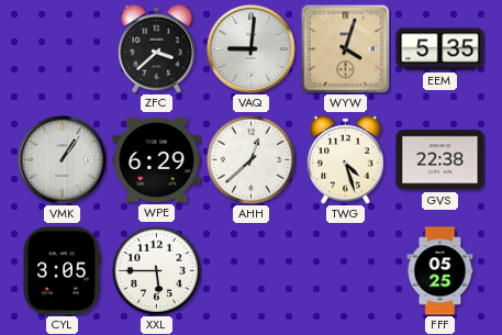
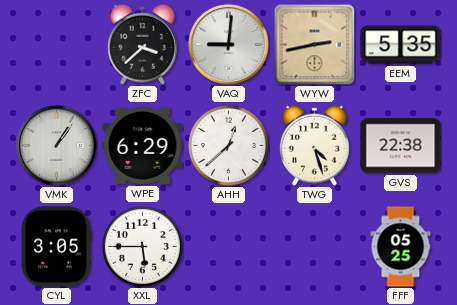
WYW: 4:03 -> 2:43
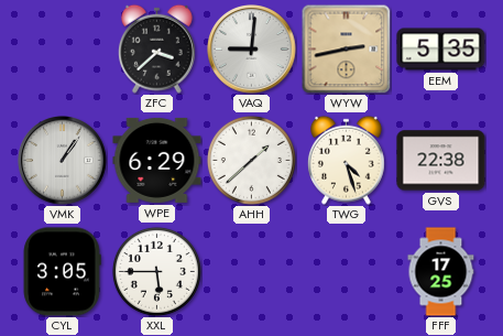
AHH: 12:38 -> 1:38
FFF: 05:25 -> 17:25
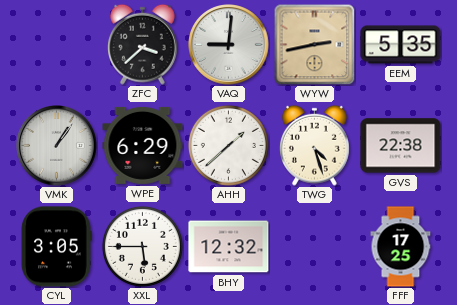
BHY: none -> 12:32
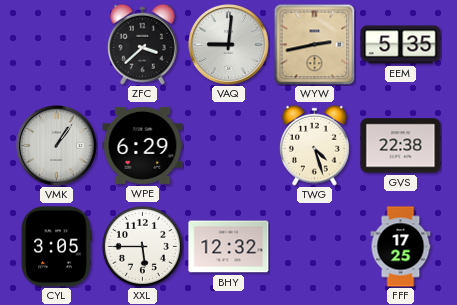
AHH: 1:38 -> none
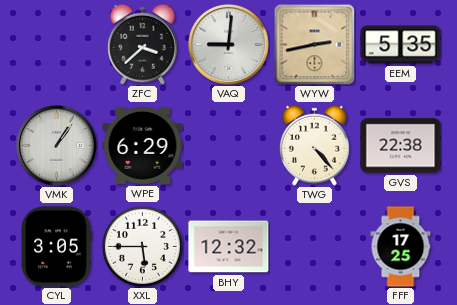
TWG: 4:27 -> 4:23
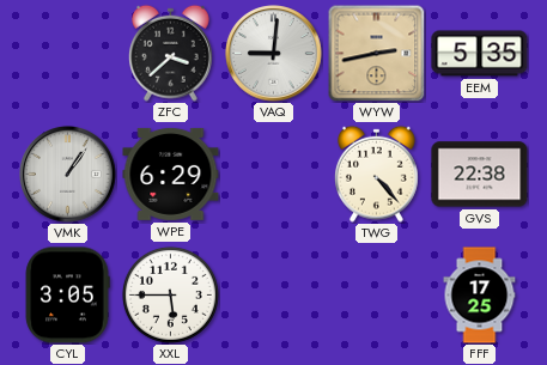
BHY: 12:32 -> none
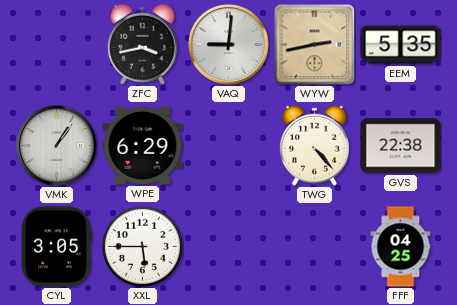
ZFC: 3:38 -> 3:43
FFF: 17:25 -> 04:25
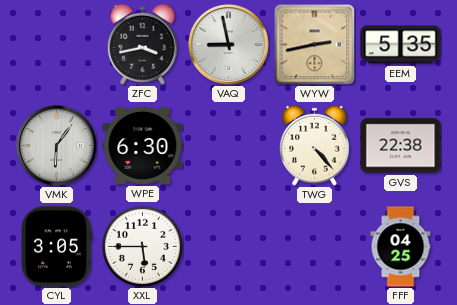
VAQ: 9:01 -> 8:58
VMK: 1:06 -> 6:06
WPE: 6:29 -> 6:30
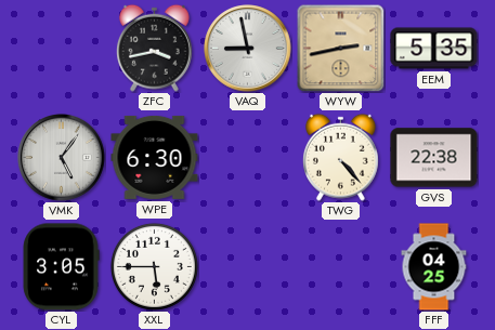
VMK: 6:06 -> 5:06
